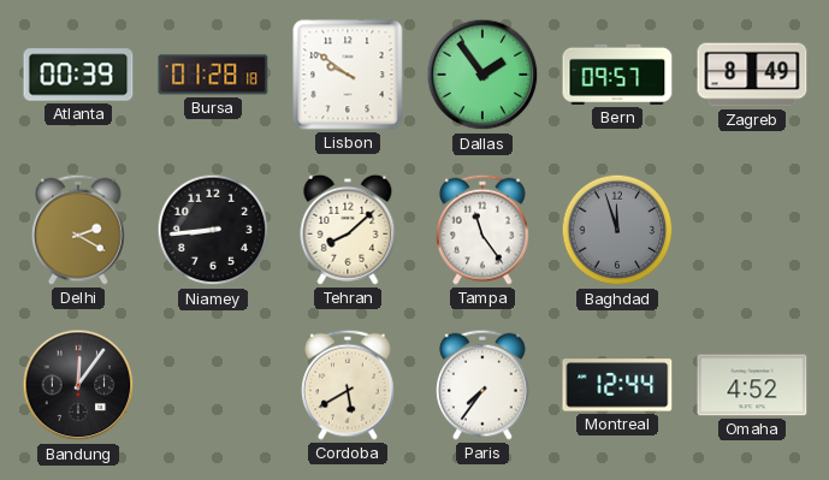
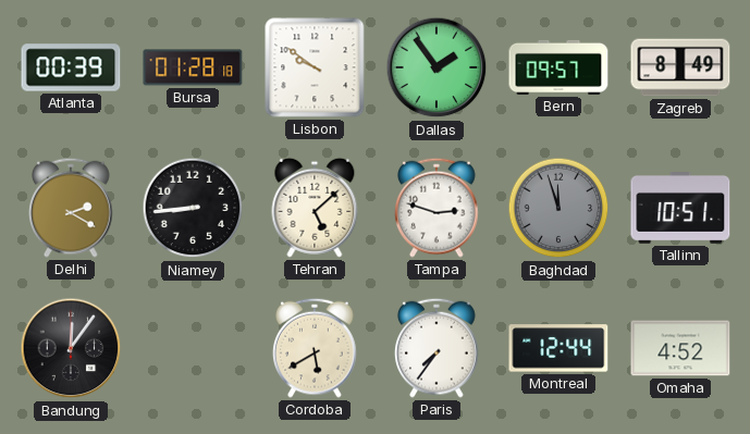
Tehran: 8:08 -> 5:08
Tampa: 11:24 -> 2:48
Tallinn: none -> 10:51
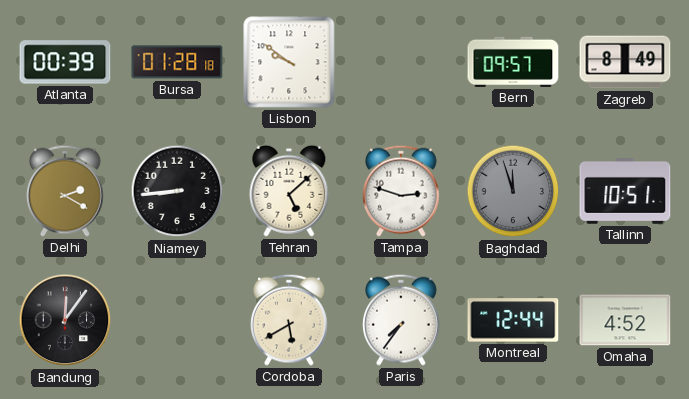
Dallas: 1:54 -> none
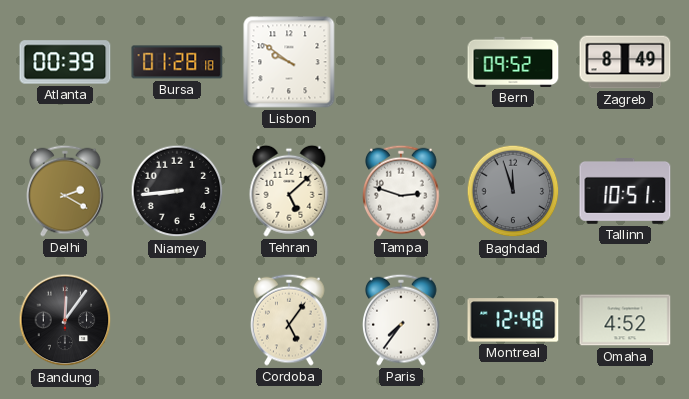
Bern: 09:57 -> 09:52
Cordoba: 5:40 -> 5:06
Montreal: 12:44 -> 12:48
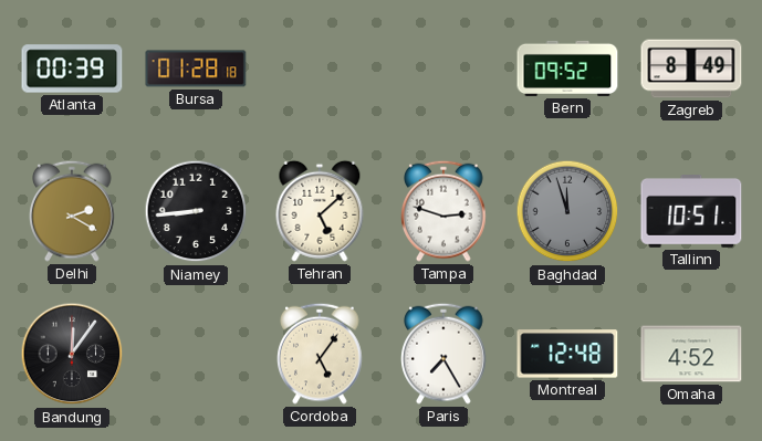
Lisbon: 9:51 -> none
Paris: 7:36 -> 7:25
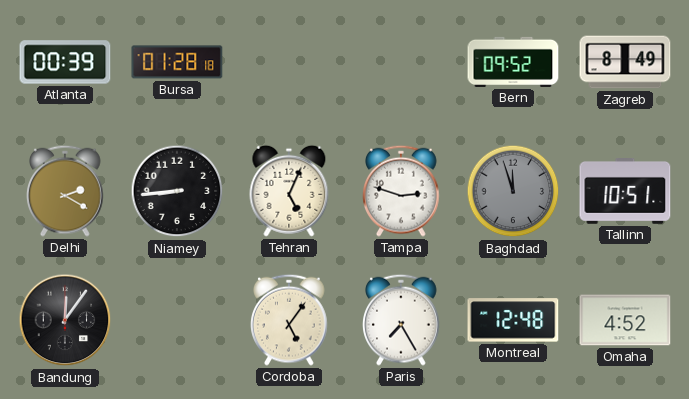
Tehran: 5:08 -> 5:04
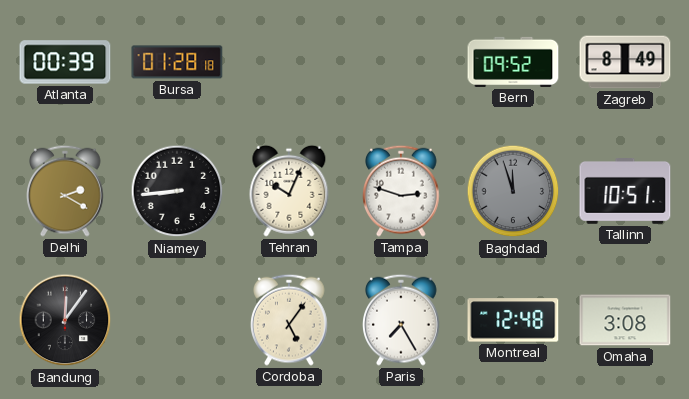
Tehran: 5:04 -> 10:04
Omaha: 4:52 -> 3:08
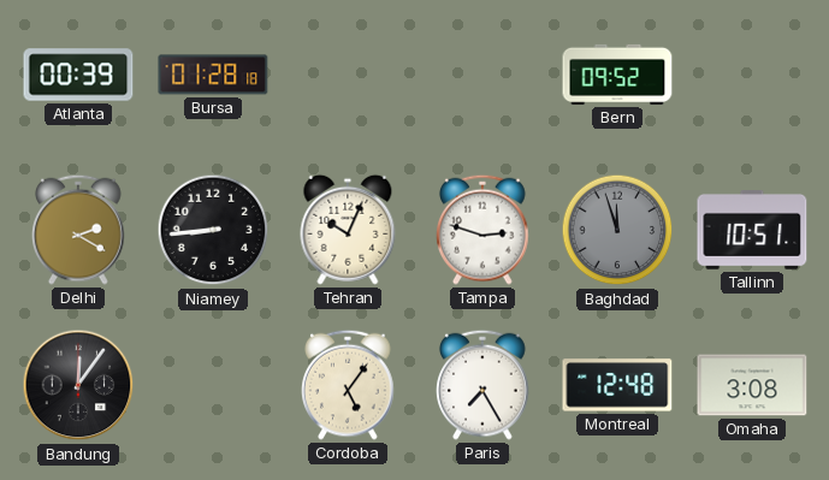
Zagreb: 8:49 -> none
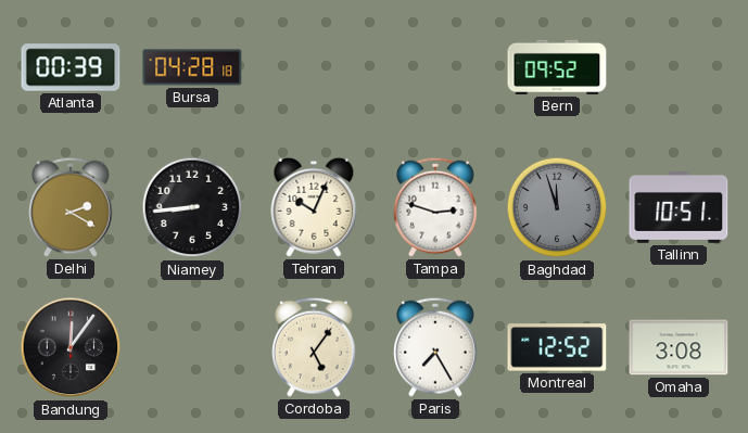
Bursa: 01:28 -> 04:28
Montreal: 12:48 -> 12:52
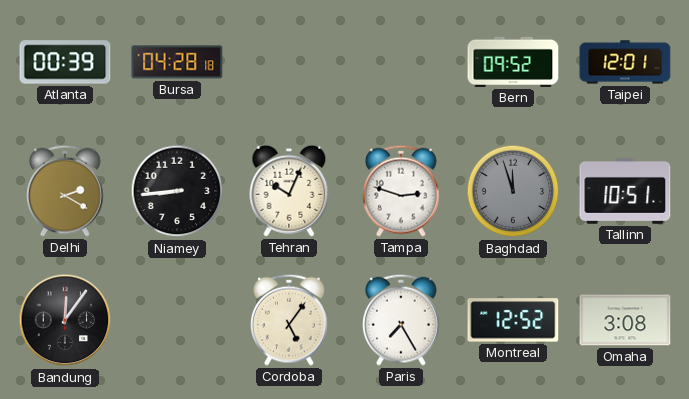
Taipei: none -> 12:01
